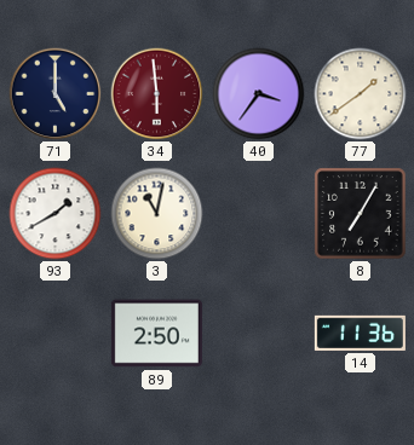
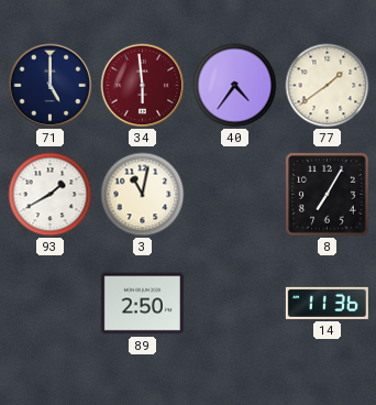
40: 3:36 -> 4:36
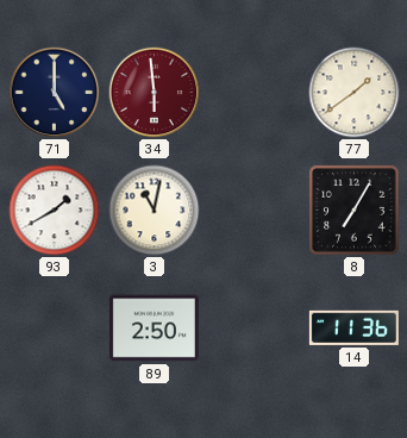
40: 4:36 -> none
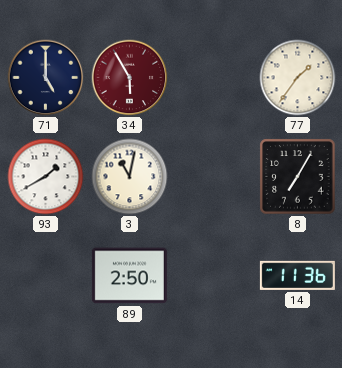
34: 5:59 -> 5:55
77: 1:39 -> 1:36
